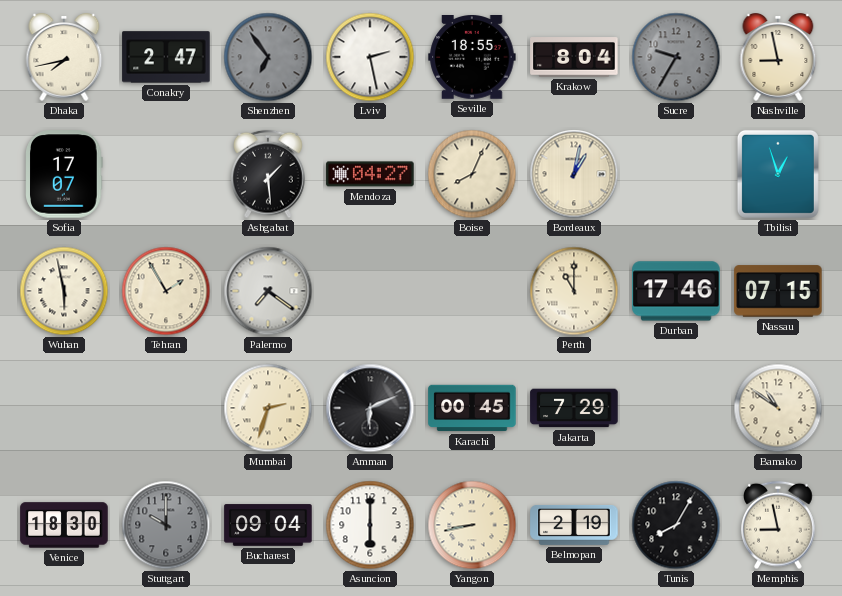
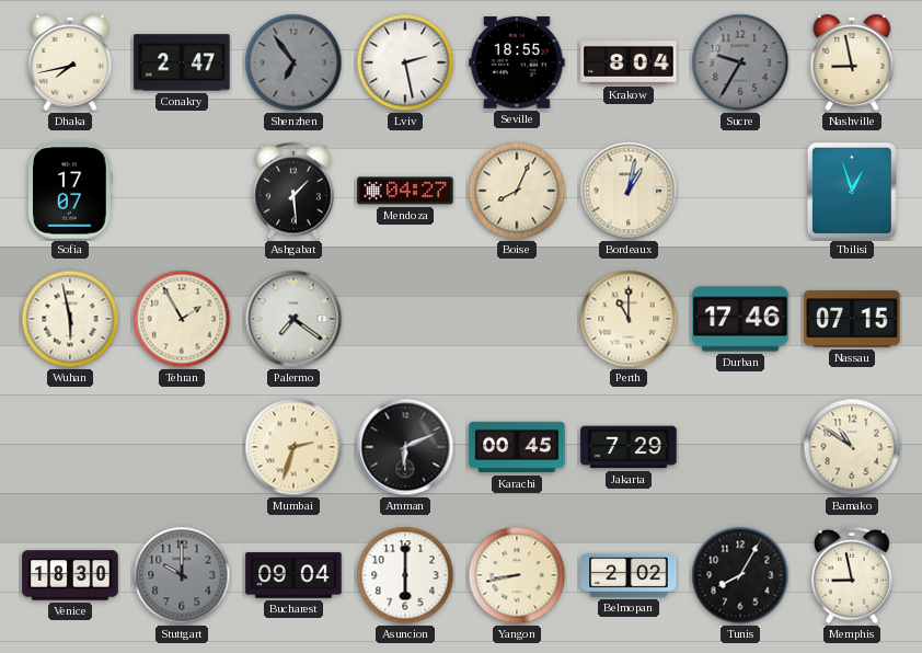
Belmopan: 2:19 -> 2:02
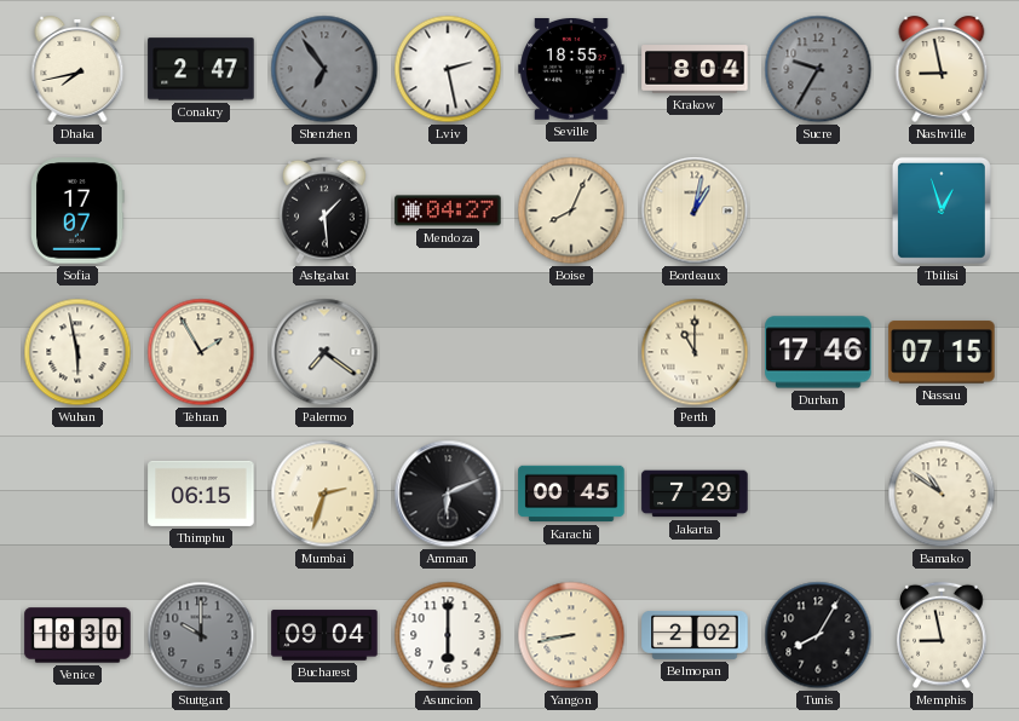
Thimphu: none -> 06:15
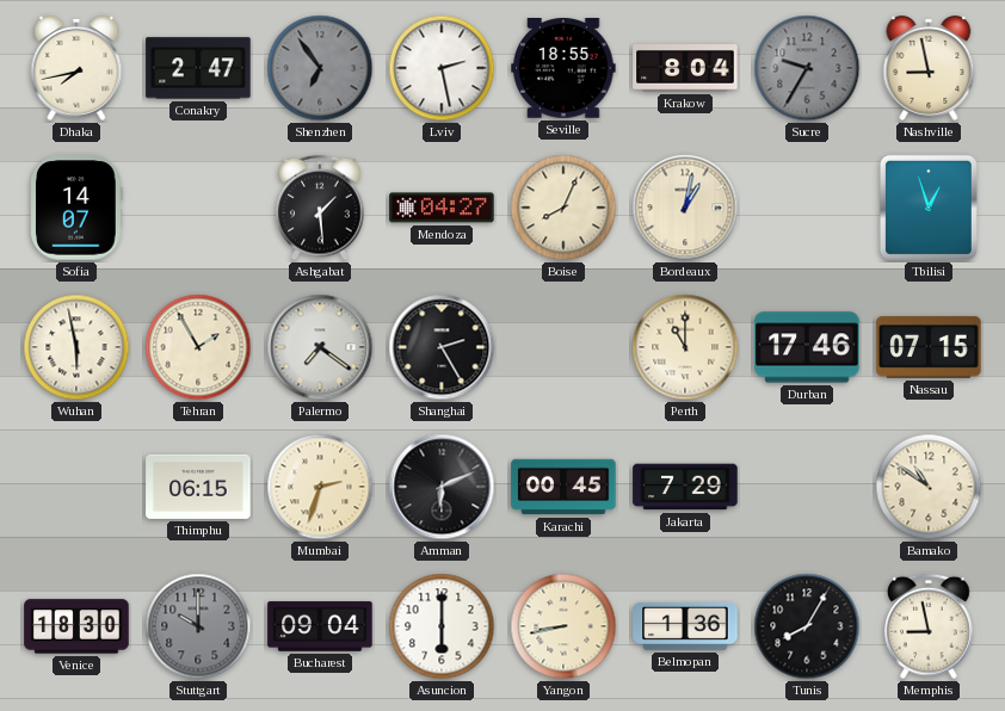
Sofia: 17:07 -> 14:07
Shanghai: none -> 2:25
Belmopan: 2:02 -> 1:36
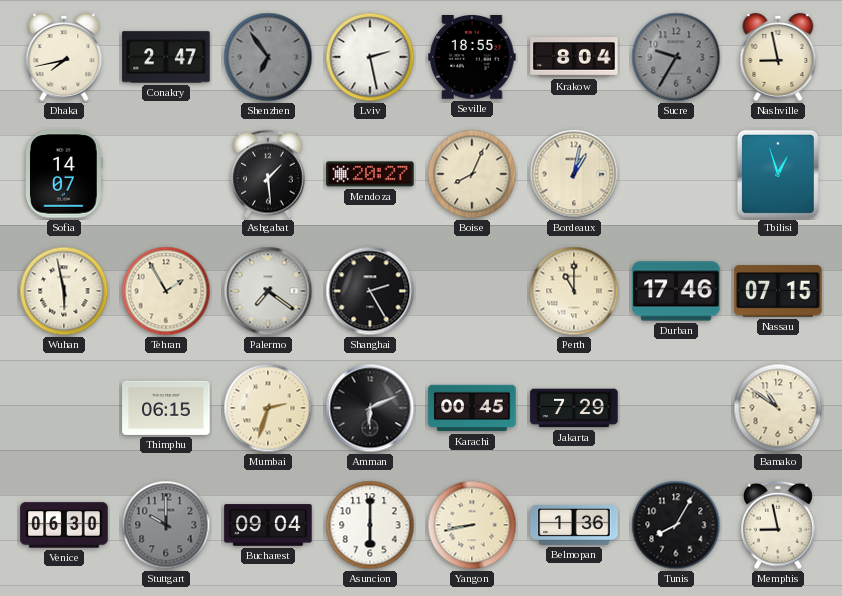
Mendoza: 04:27 -> 20:27
Venice: 18:30 -> 06:30
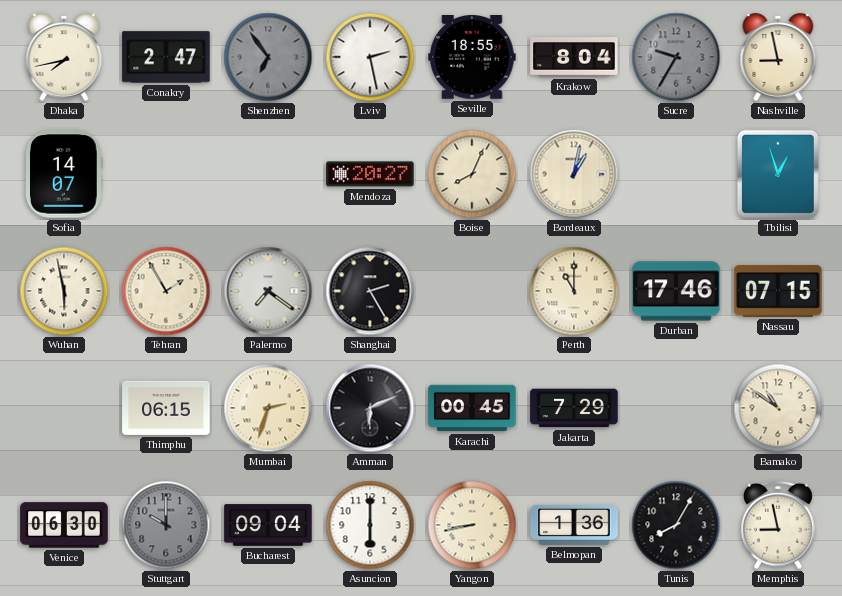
Ashgabat: 1:29 -> none
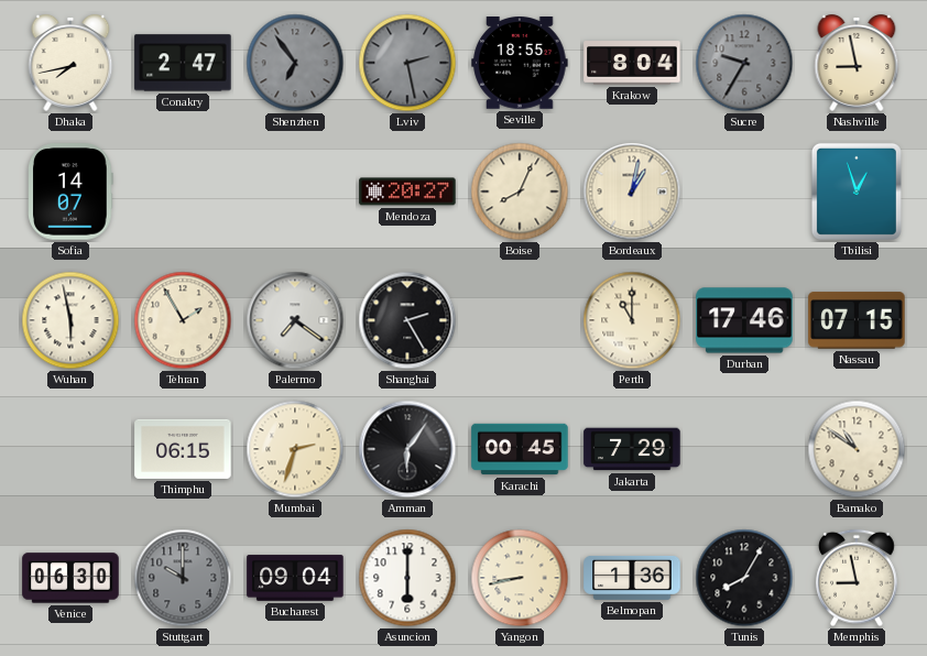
Lviv dial: white -> grey
Amman: 6:11 -> 6:06
